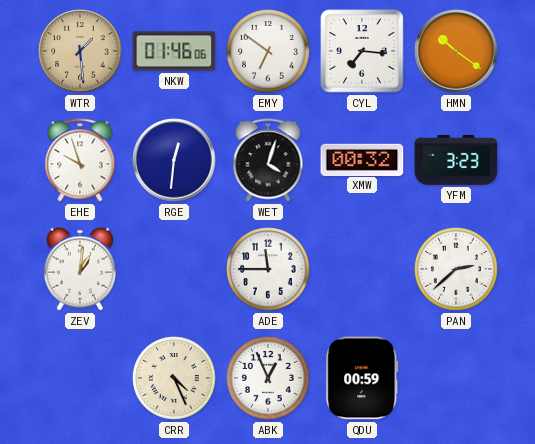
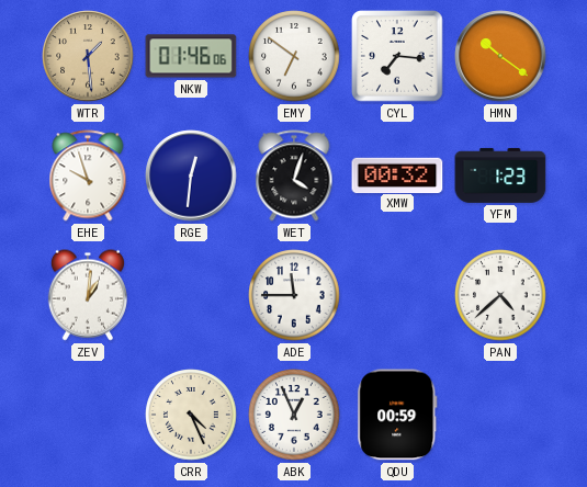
YFM: 3:23 -> 1:23
PAN: 2:38 -> 4:38
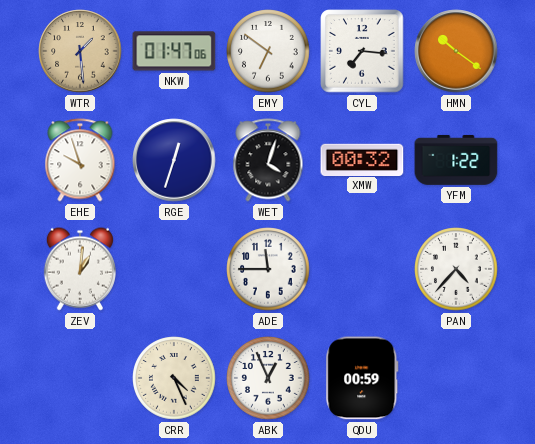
NKW: 01:46 -> 01:47
RGE: 12:31 -> 12:33
YFM: 1:23 -> 1:22
PAN: 4:38 -> 4:37
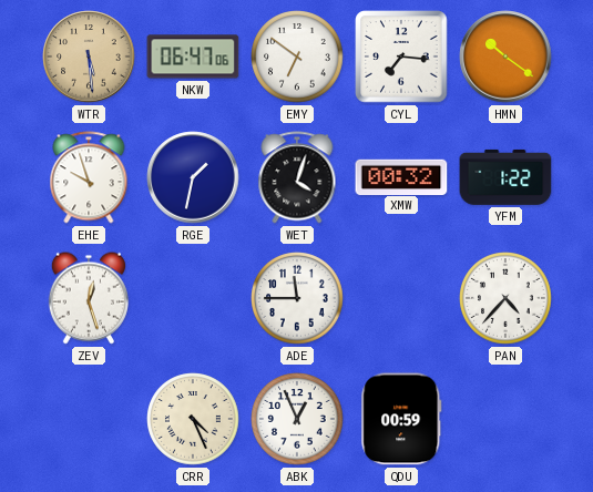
WTR: 1:29 -> 5:29
NKW: 01:47 -> 06:47
RGE: 12:33 -> 1:32
ZEV: 1:01 -> 12:27
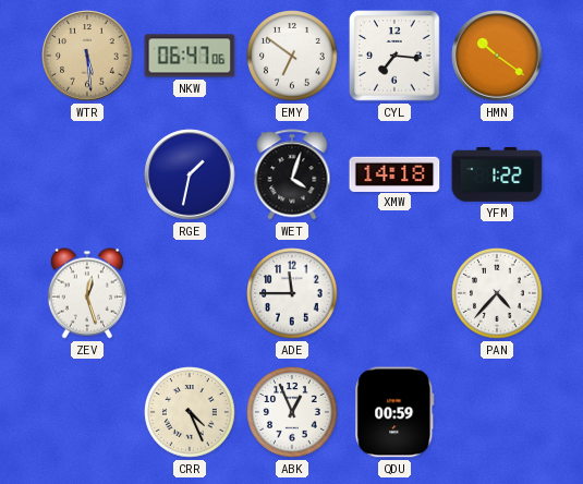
EHE: 9:57 -> none
XMW: 00:32 -> 14:18
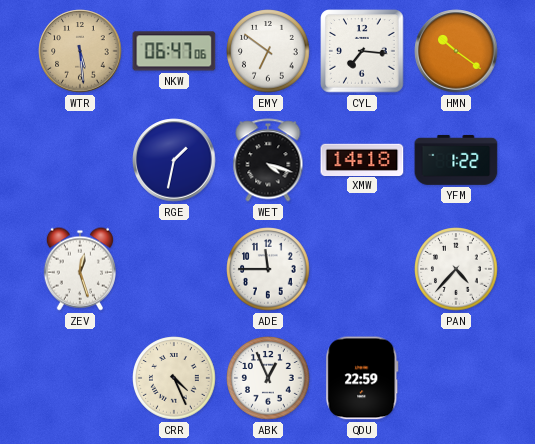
WET: 4:03 -> 4:18
QDU: 00:59 -> 22:59
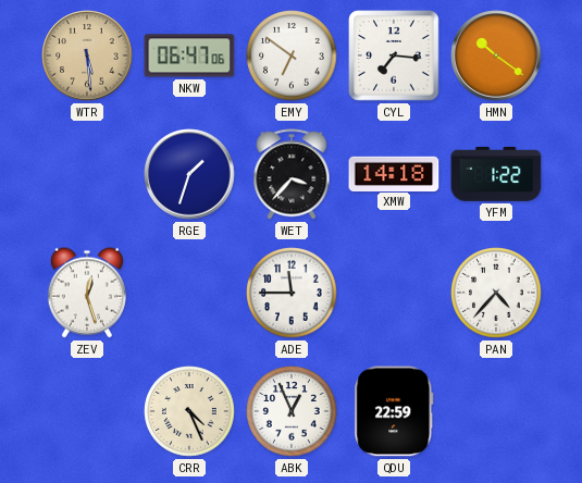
RGE: 1:32 -> 1:33
WET: 4:18 -> 3:37
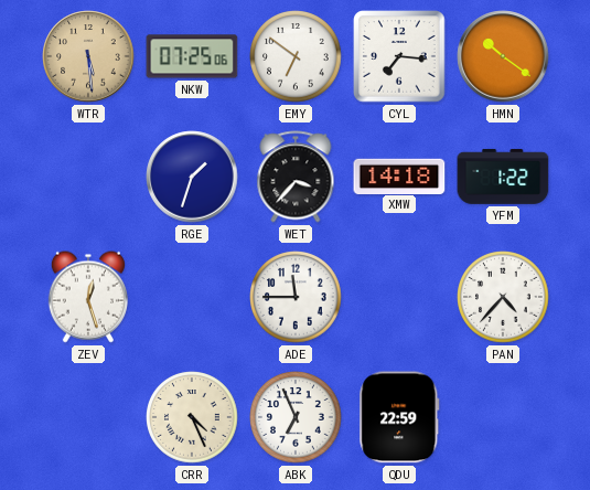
NKW: 06:47 -> 07:25
ABK: 12:56 -> 6:56
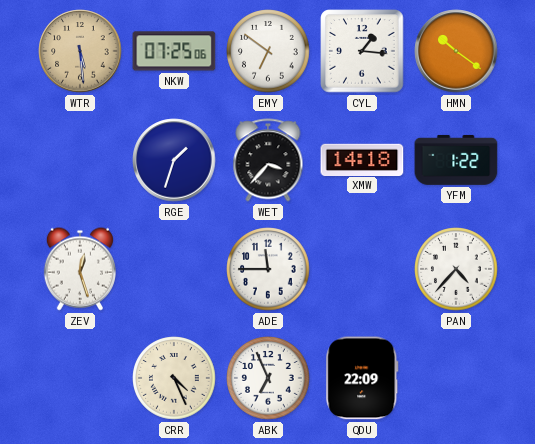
CYL: 7:16 -> 1:16
QDU: 22:59 -> 22:09
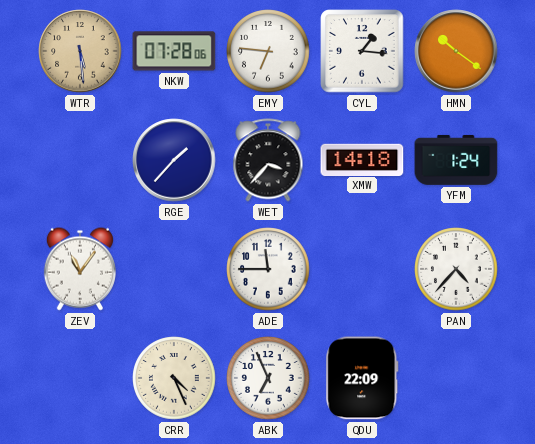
NKW: 07:25 -> 07:28
EMY: 6:51 -> 6:46
RGE: 1:33 -> 1:37
YFM: 1:22 -> 1:24
ZEV: 12:27 -> 11:06
